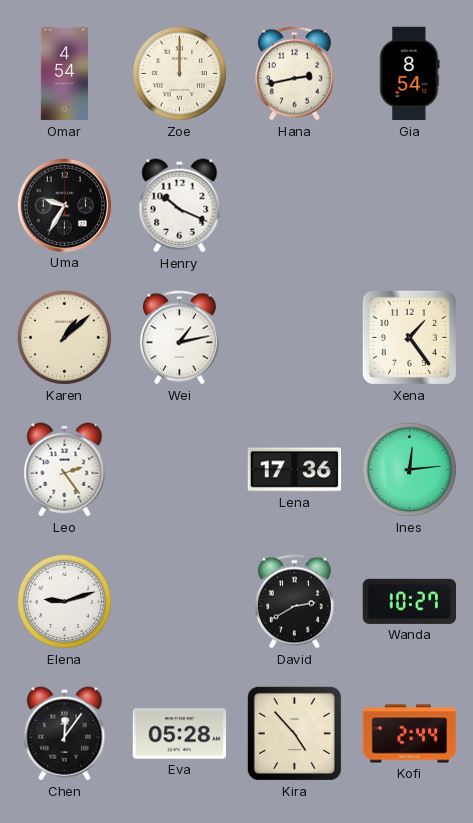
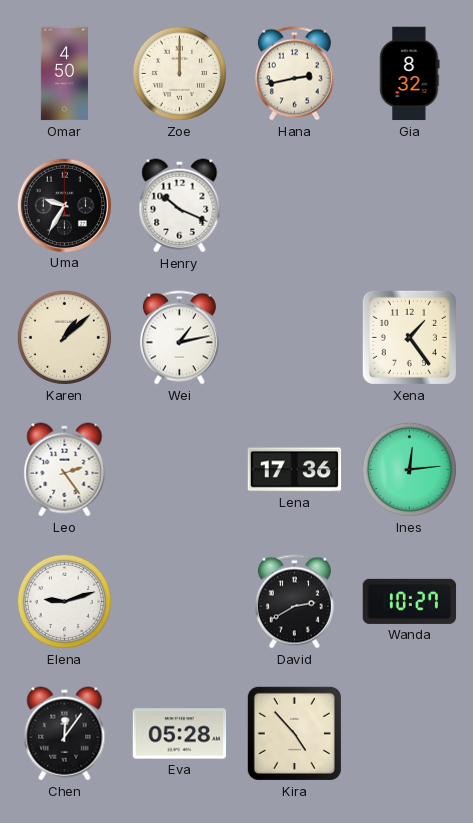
Omar: 4:54 -> 4:50
Gia: 8:54 -> 8:32
Kofi: 2:44 -> none
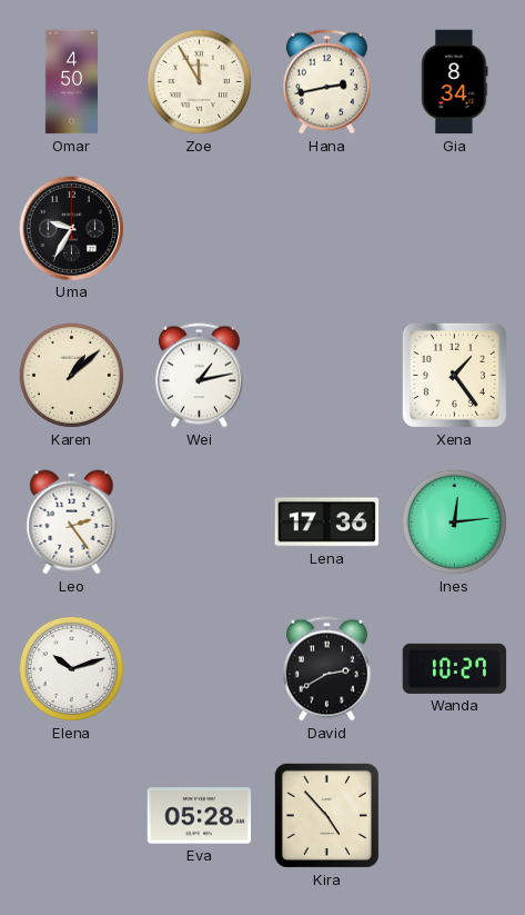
Zoe: 12:00 -> 11:55
Gia: 8:32 -> 8:34
Henry: 10:19 -> none
Elena: 9:12 -> 10:12
Chen: 12:06 -> none
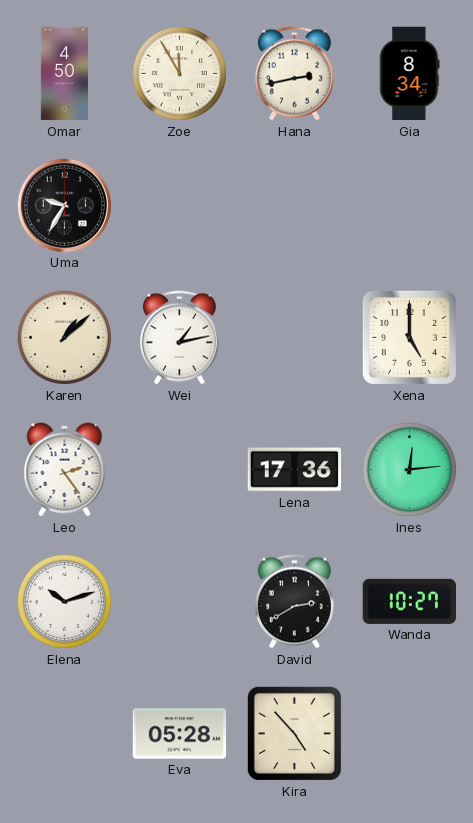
Xena: 1:24 -> 5:00
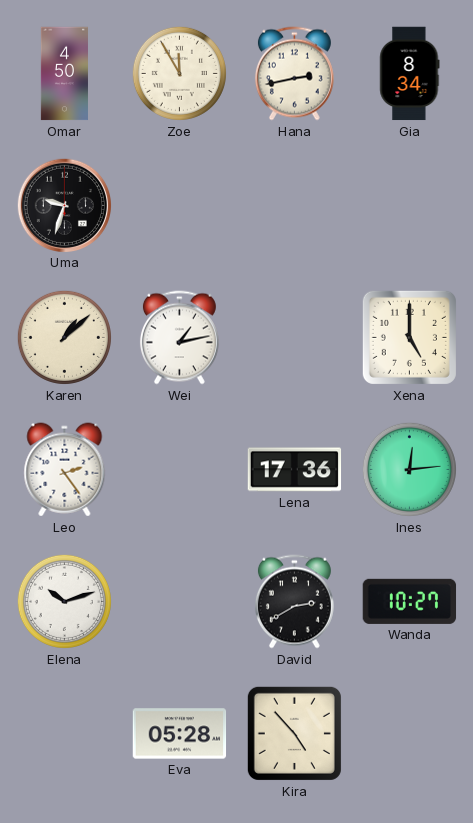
Uma: 9:35 -> 9:33
